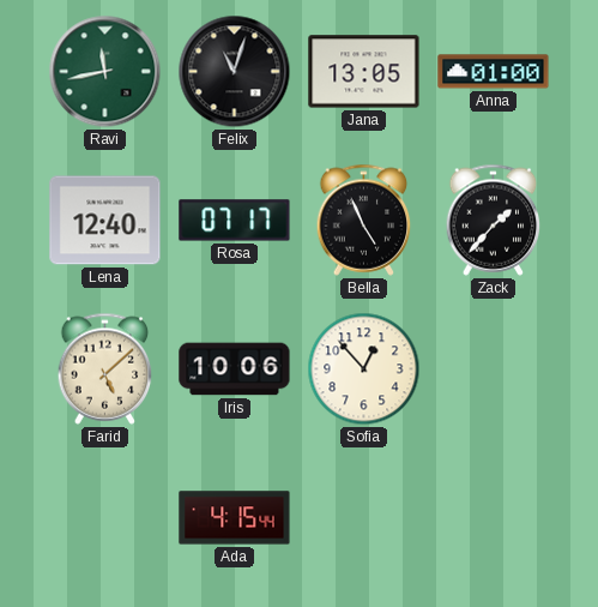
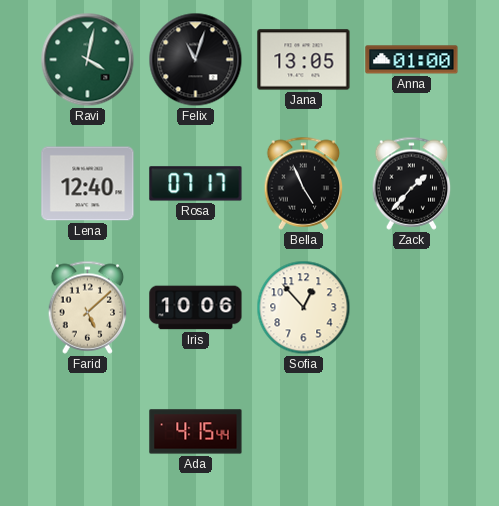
Ravi: 11:43 -> 4:02
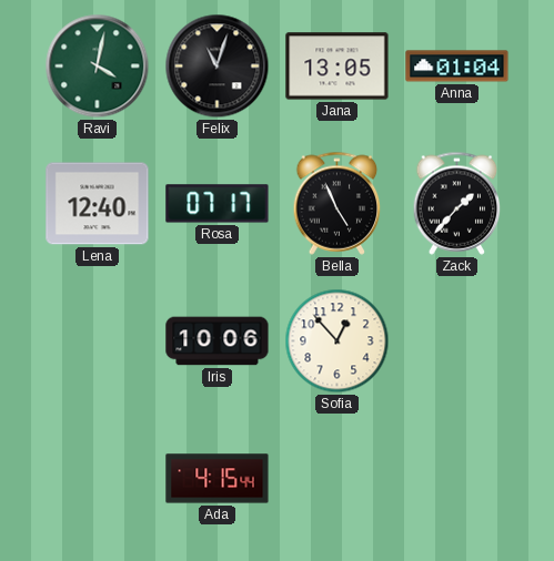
Anna: 01:00 -> 01:04
Farid: 5:08 -> none
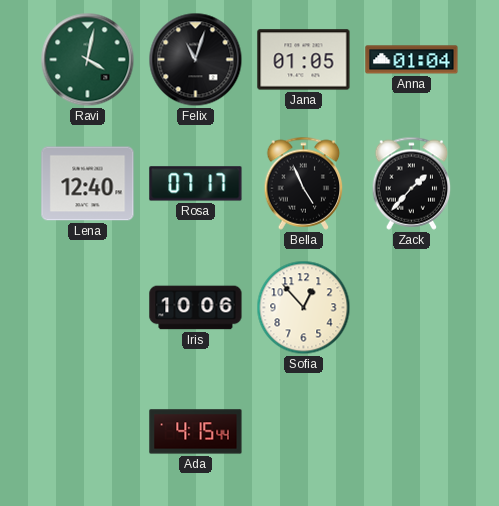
Jana: 13:05 -> 01:05
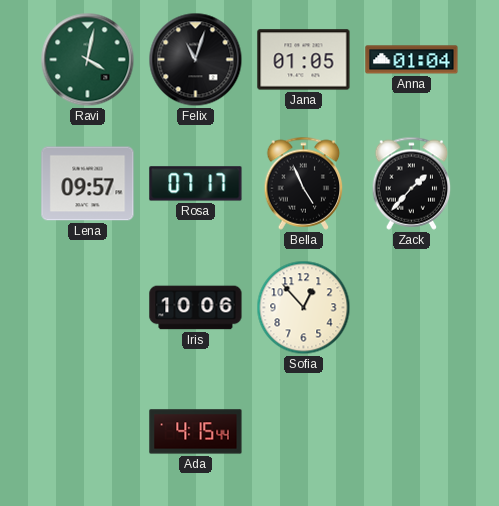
Lena: 12:40 -> 09:57
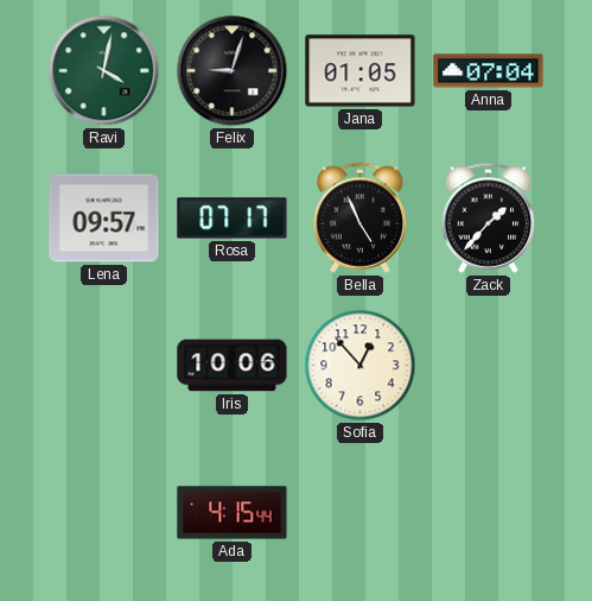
Felix: 11:03 -> 9:03
Anna: 01:04 -> 07:04
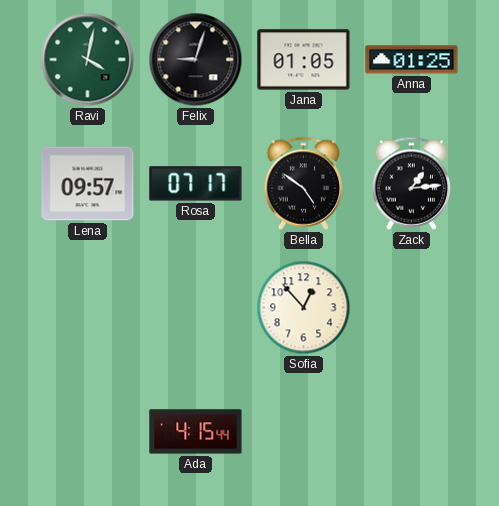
Anna: 07:04 -> 01:25
Bella: 4:56 -> 4:51
Zack: 1:37 -> 1:14
Iris: 10:06 -> none
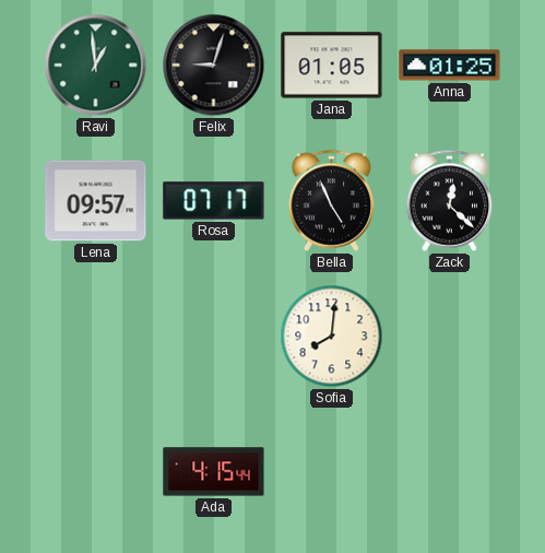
Ravi: 4:02 -> 12:59
Bella: 4:51 -> 4:56
Zack: 1:14 -> 12:22
Sofia: 12:53 -> 8:01
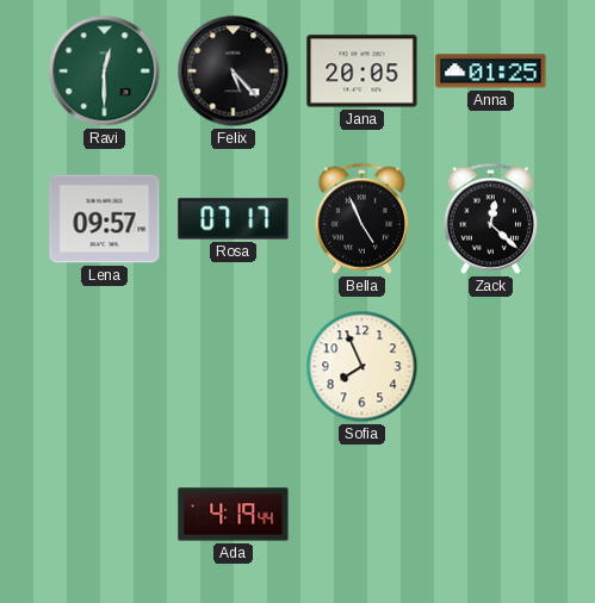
Ravi: 12:59 -> 12:30
Felix: 9:03 -> 5:23
Jana: 01:05 -> 20:05
Sofia: 8:01 -> 7:56
Ada: 4:15 -> 4:19
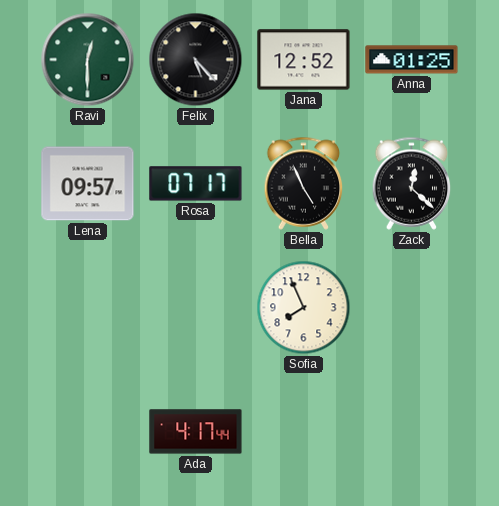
Jana: 20:05 -> 12:52
Ada: 4:19 -> 4:17
